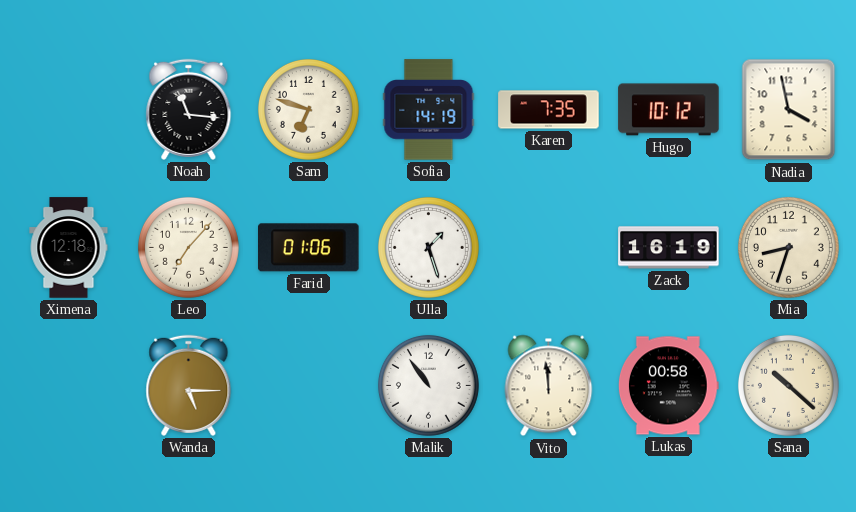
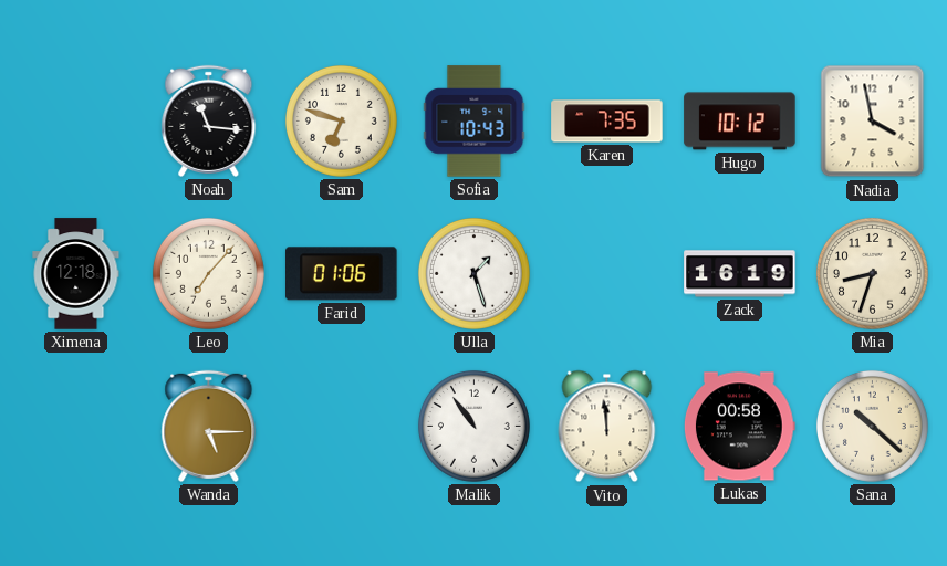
Sofia: 14:19 -> 10:43
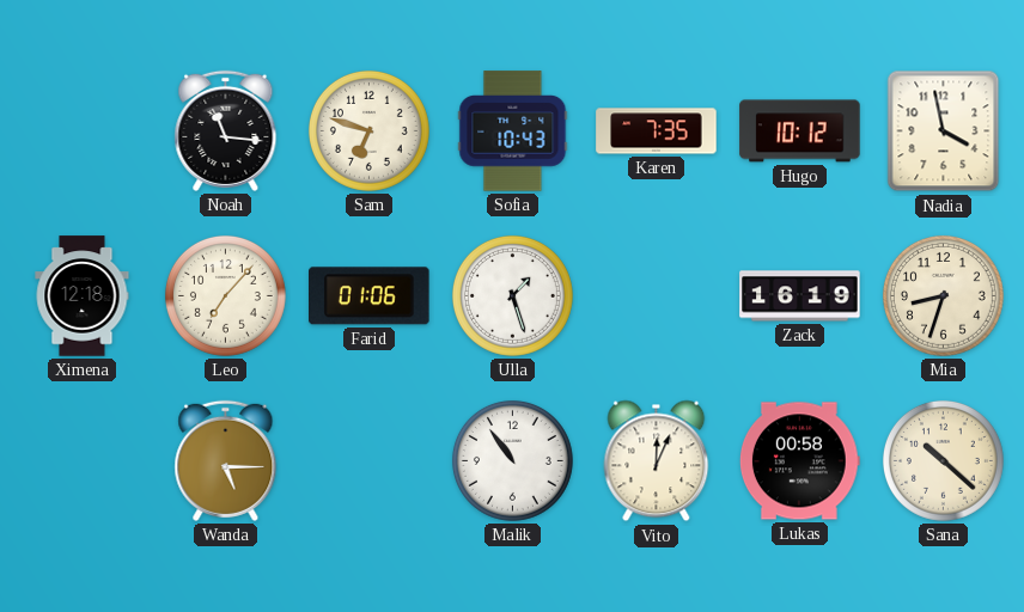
Vito: 11:59 -> 12:04
